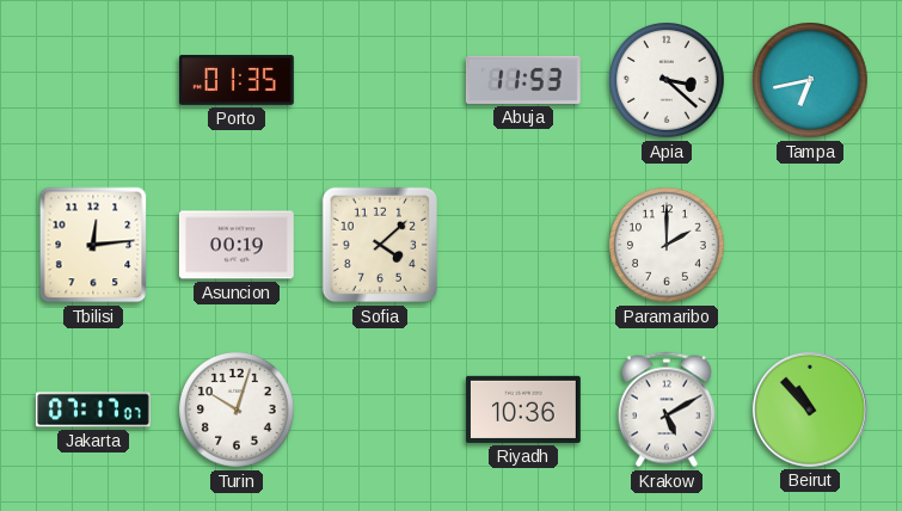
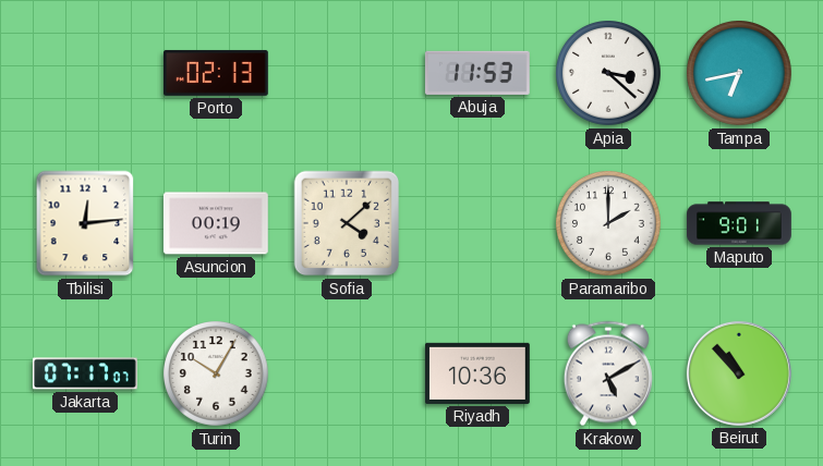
Porto: 01:35 -> 02:13
Maputo: none -> 9:01
Turin: 10:03 -> 10:05
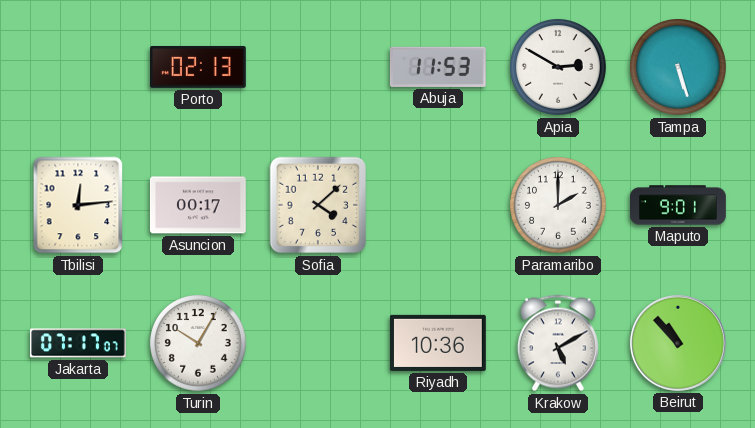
Apia: 3:22 -> 2:50
Tampa: 6:43 -> 5:27
Asuncion: 00:19 -> 00:17
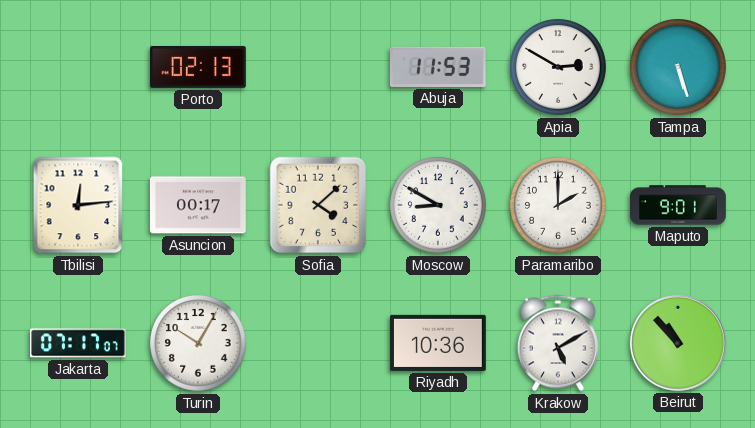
Moscow: none -> 8:50
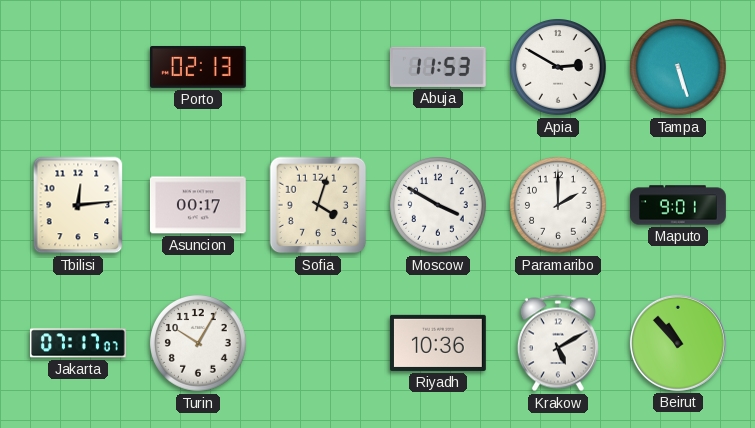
Sofia: 4:08 -> 4:03
Moscow: 8:50 -> 3:50
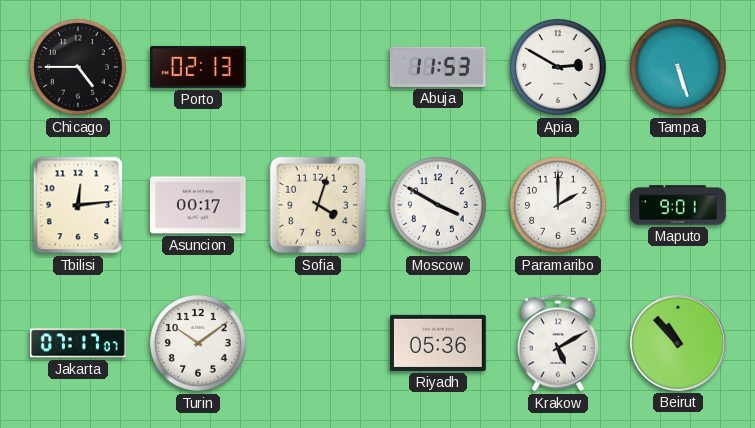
Chicago: none -> 4:45
Turin: 10:05 -> 10:09
Riyadh: 10:36 -> 05:36
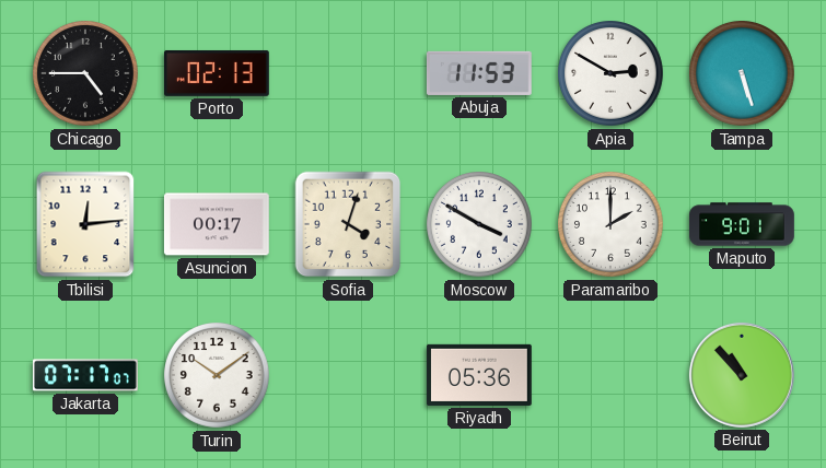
Krakow: 5:10 -> none
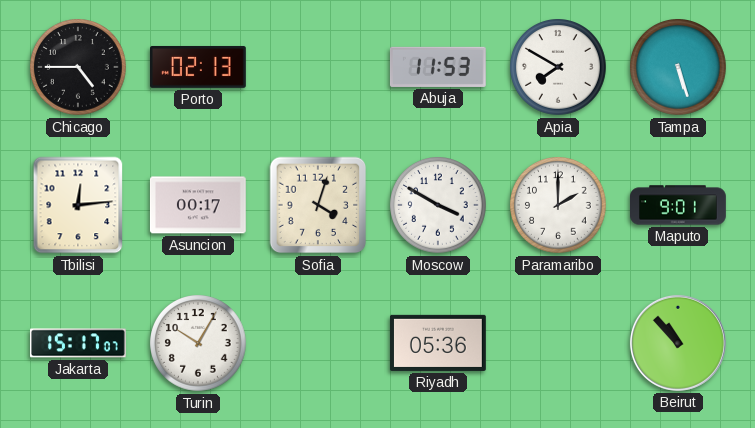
Apia: 2:50 -> 7:50
Jakarta: 07:17 -> 15:17
Turin: 10:09 -> 10:05
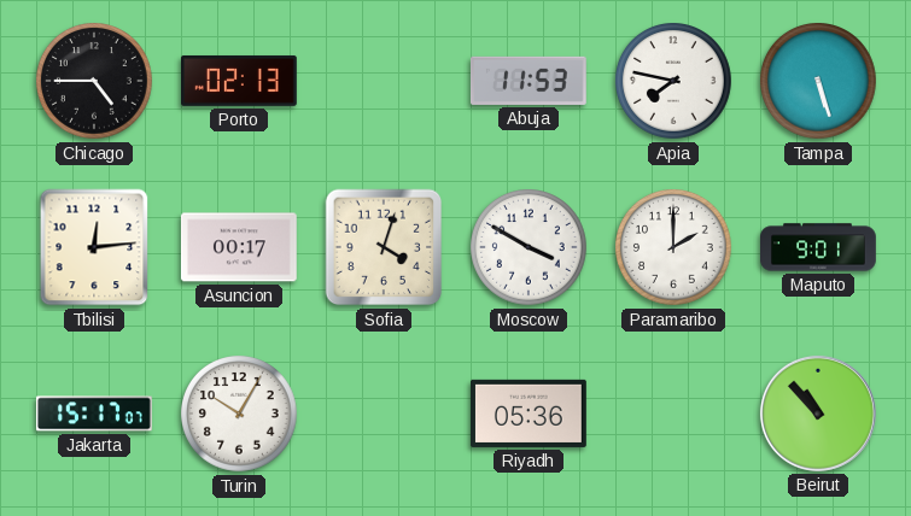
Apia: 7:50 -> 7:47
